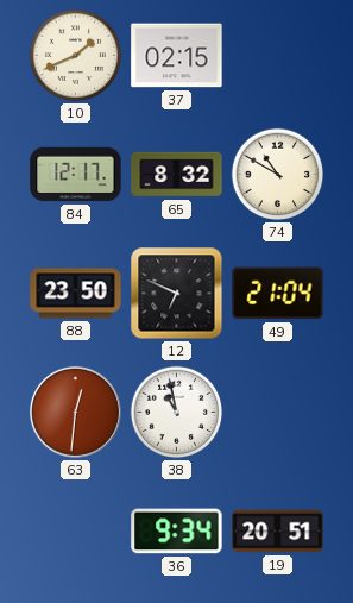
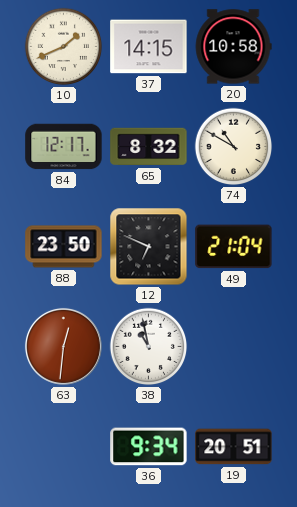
37: 02:15 -> 14:15
20: none -> 10:58
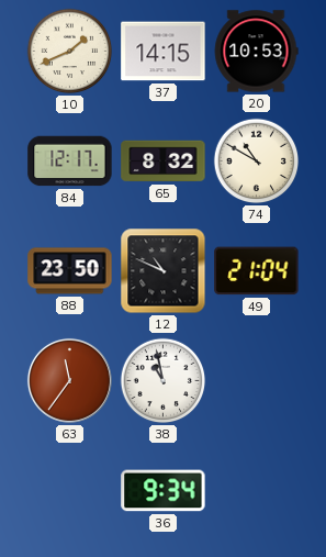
20: 10:58 -> 10:53
12: 6:49 -> 10:49
63: 12:31 -> 11:36
19: 20:51 -> none
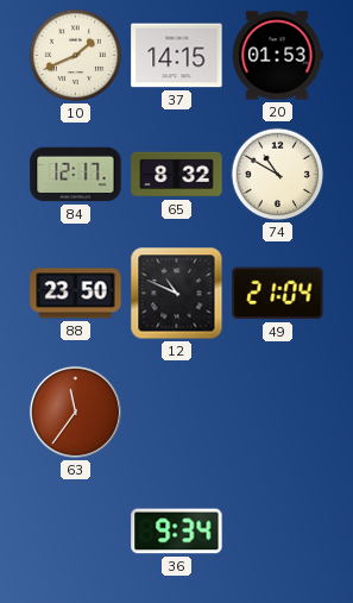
20: 10:53 -> 01:53
38: 10:58 -> none
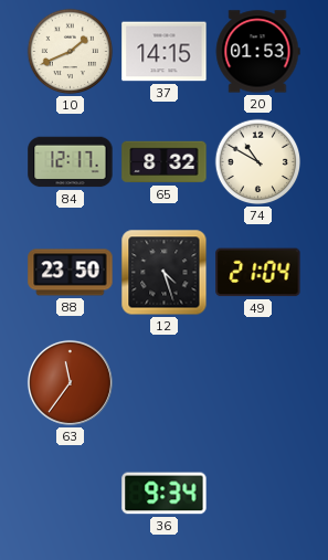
12: 10:49 -> 4:27
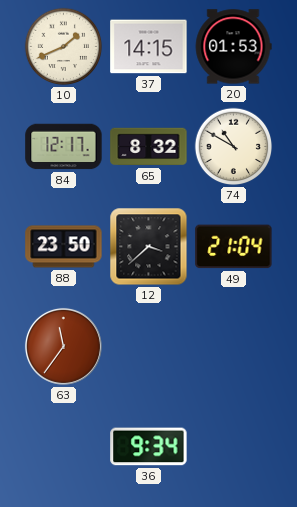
12: 4:27 -> 3:38
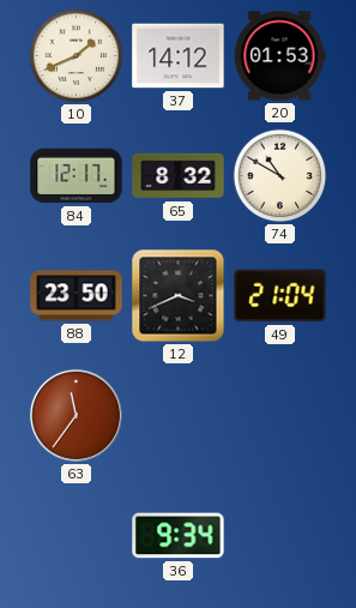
37: 14:15 -> 14:12
12: 3:38 -> 3:41
